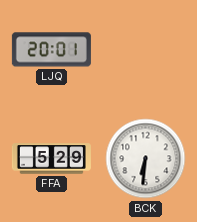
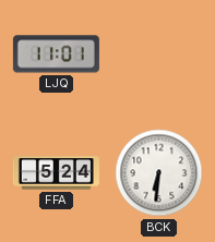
LJQ: 20:01 -> 11:01
FFA: 5:29 -> 5:24
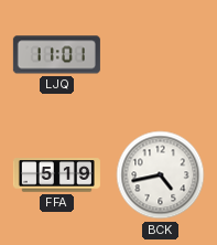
FFA: 5:24 -> 5:19
BCK: 6:31 -> 4:43
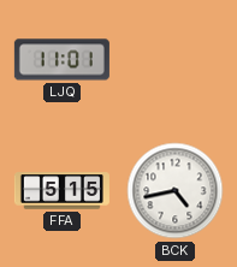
FFA: 5:19 -> 5:15
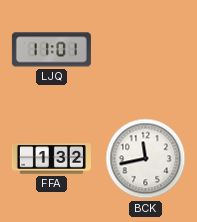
FFA: 5:15 -> 1:32
BCK: 4:43 -> 11:43
